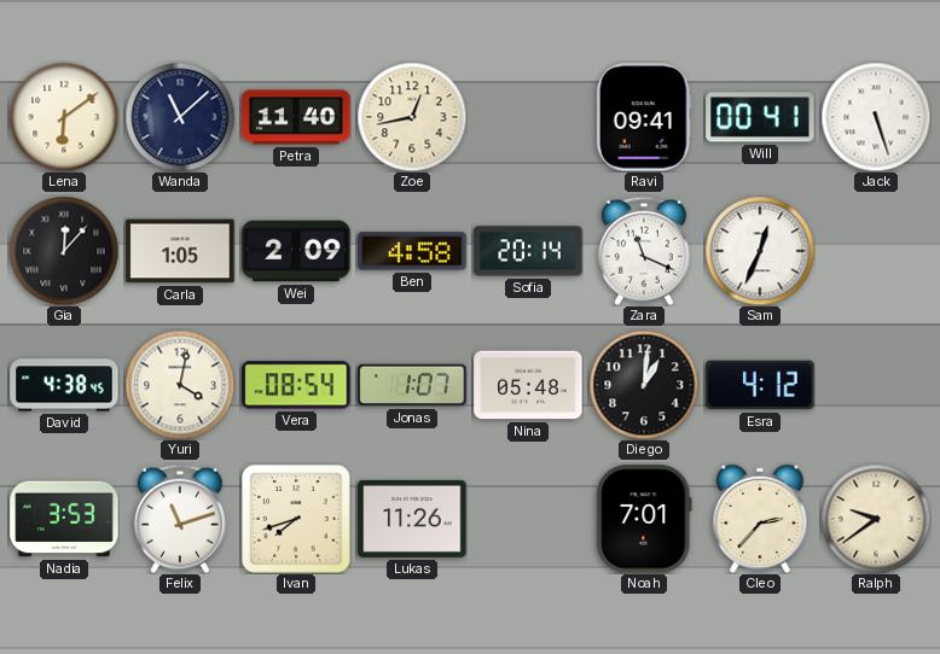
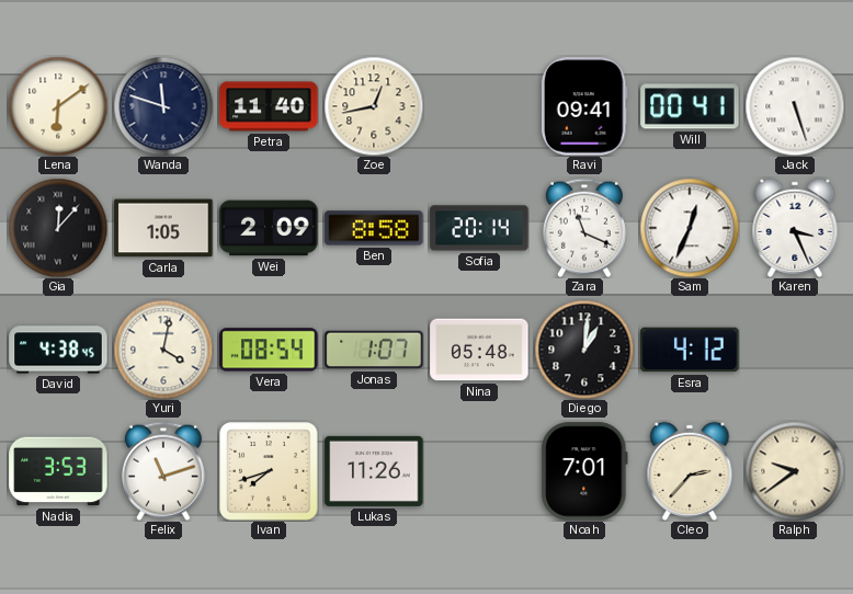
Wanda: 11:08 -> 11:48
Ben: 4:58 -> 8:58
Karen: none -> 3:26
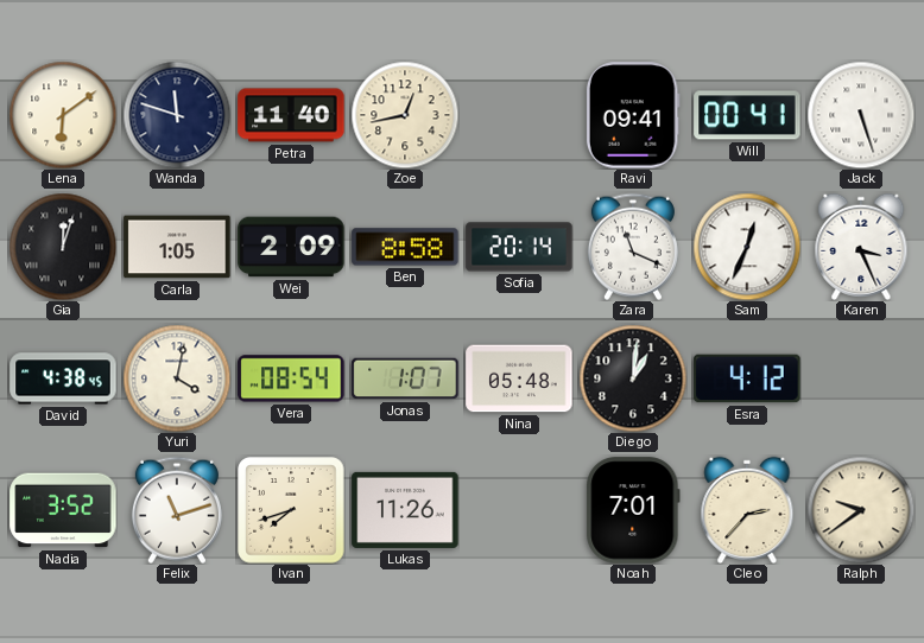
Gia: 12:07 -> 12:03
Nadia: 3:53 -> 3:52
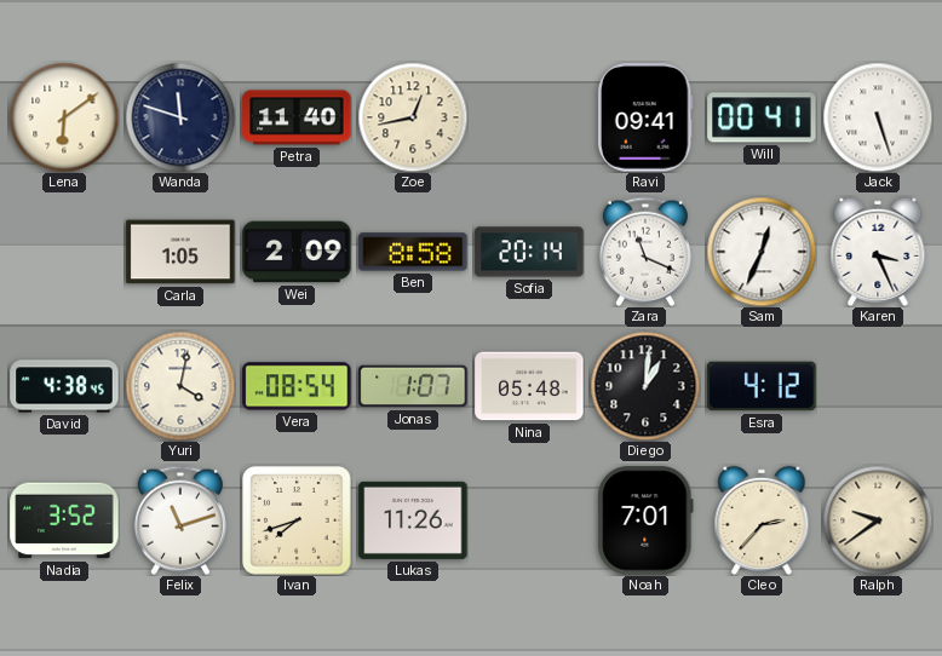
Gia: 12:03 -> none
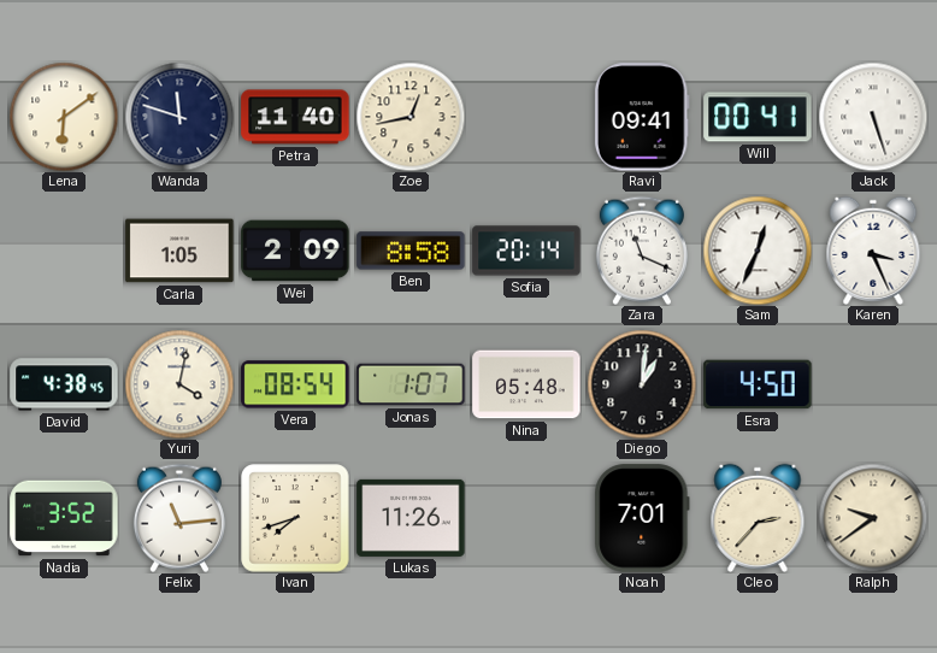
Esra: 4:12 -> 4:50
Felix: 11:12 -> 11:14
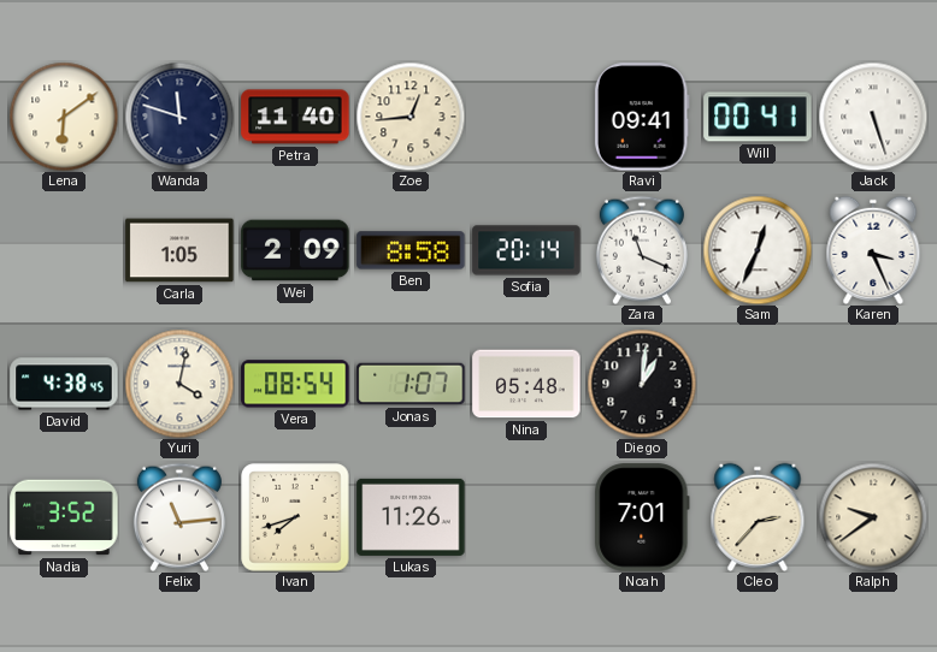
Zoe: 12:43 -> 12:44
Esra: 4:50 -> none
